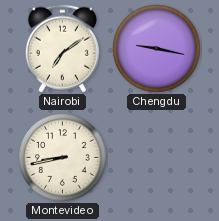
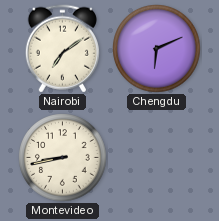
Chengdu: 9:17 -> 6:11
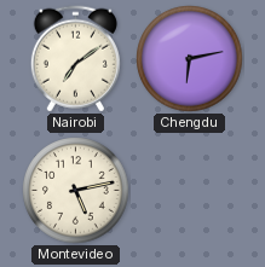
Chengdu: 6:11 -> 6:13
Montevideo: 8:43 -> 5:13
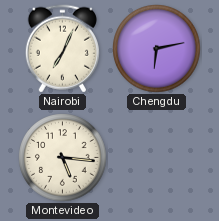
Nairobi: 7:09 -> 7:04
Montevideo: 5:13 -> 5:16
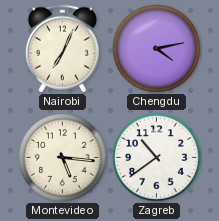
Chengdu: 6:13 -> 4:13
Zagreb: none -> 10:39
